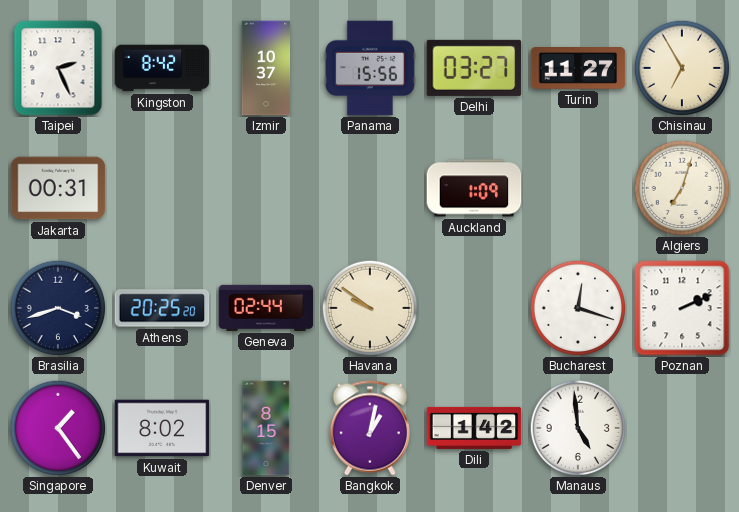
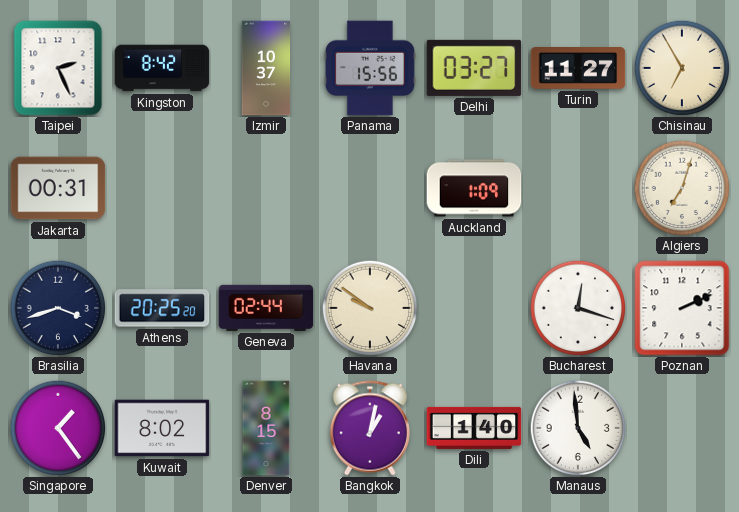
Dili: 1:42 -> 1:40
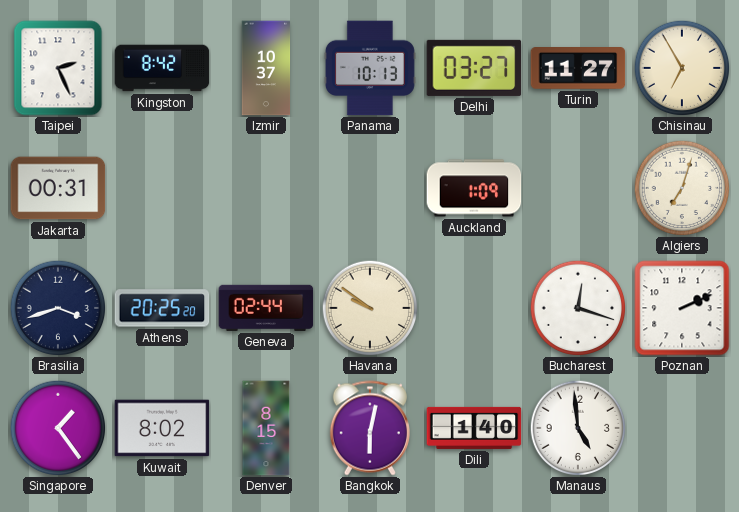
Panama: 15:56 -> 10:13
Bangkok: 1:02 -> 6:02
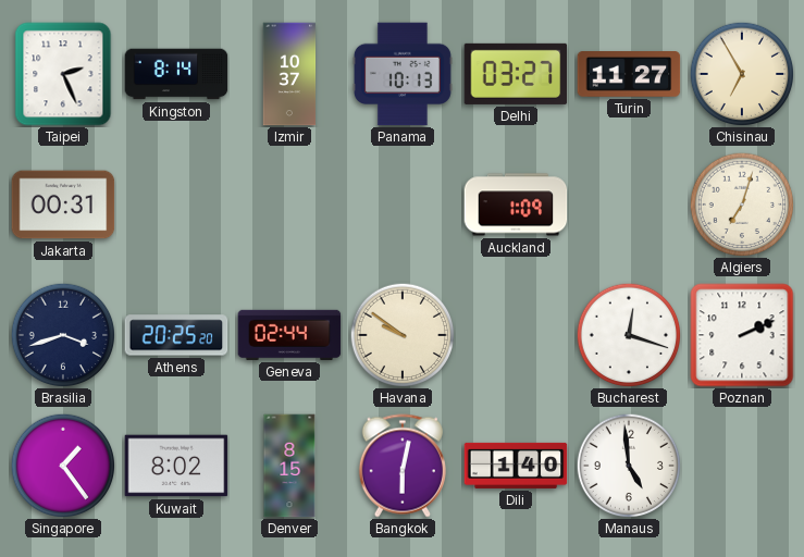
Kingston: 8:42 -> 8:14
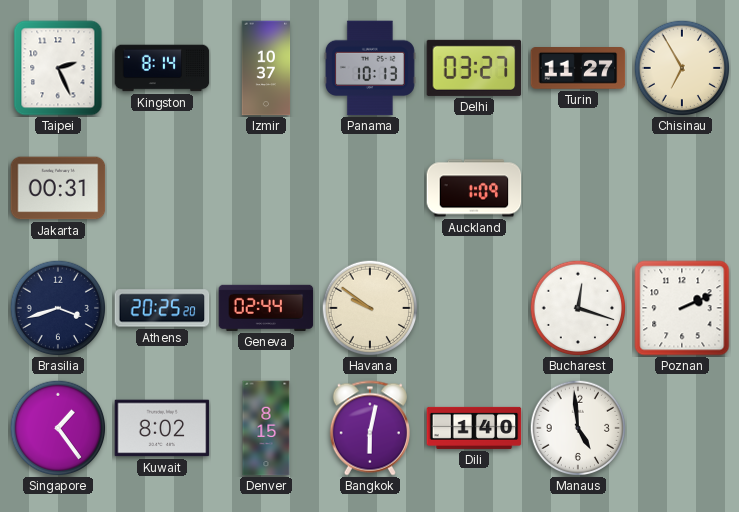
Algiers: 7:03 -> none
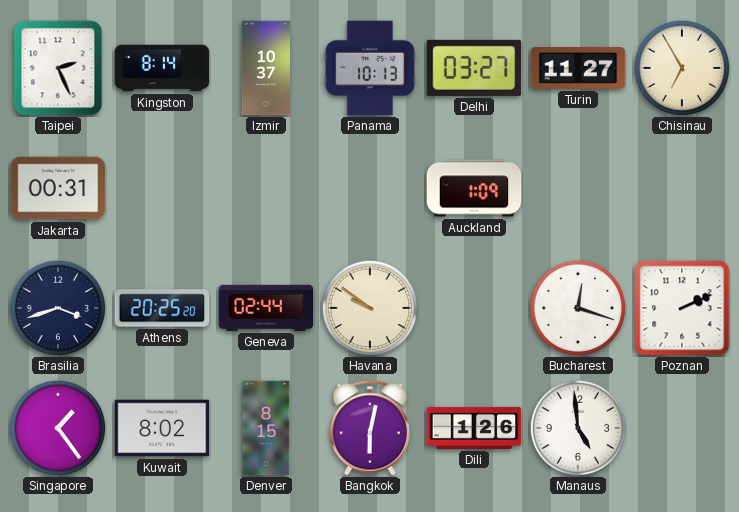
Dili: 1:40 -> 1:26
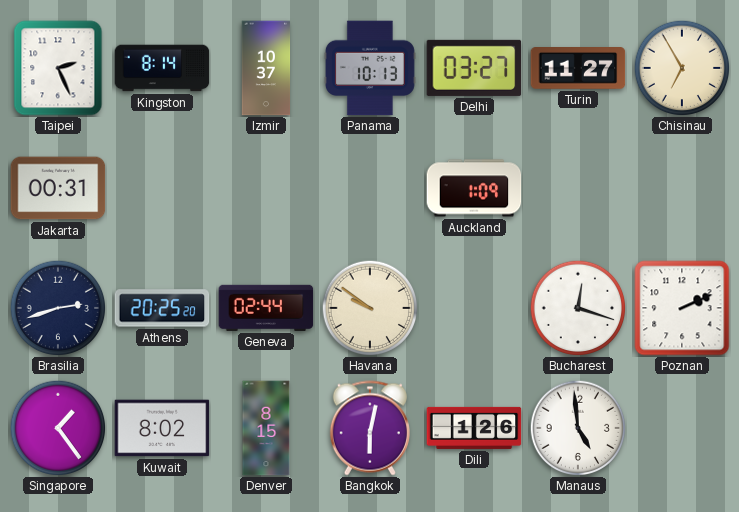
Brasilia: 3:42 -> 2:42
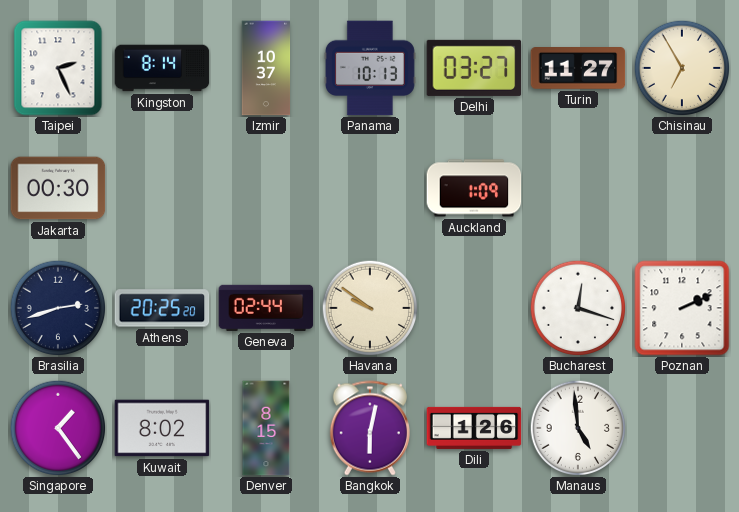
Jakarta: 00:31 -> 00:30
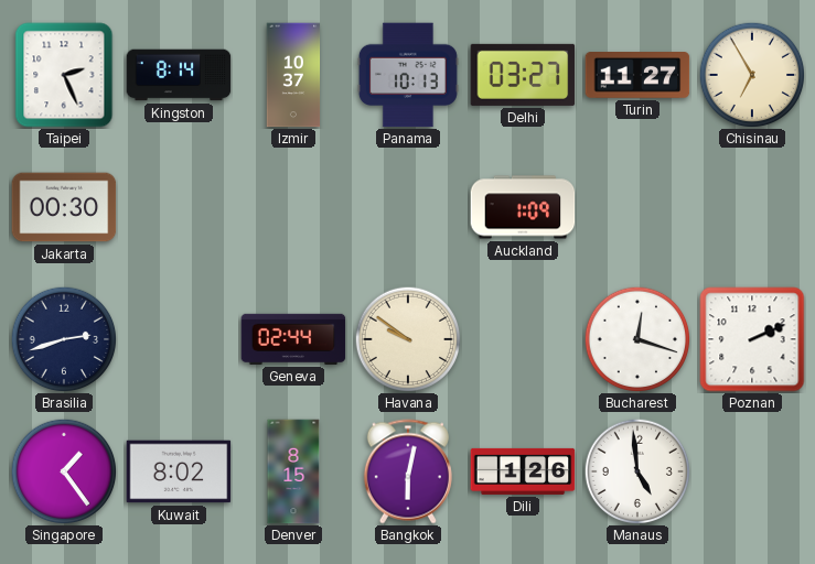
Athens: 20:25 -> none
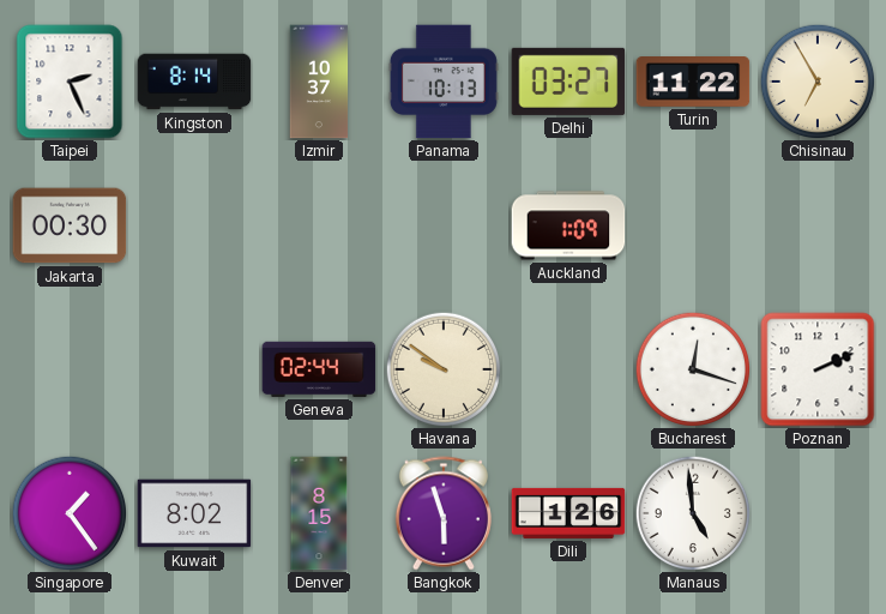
Turin: 11:27 -> 11:22
Brasilia: 2:42 -> none
Bangkok: 6:02 -> 5:57
